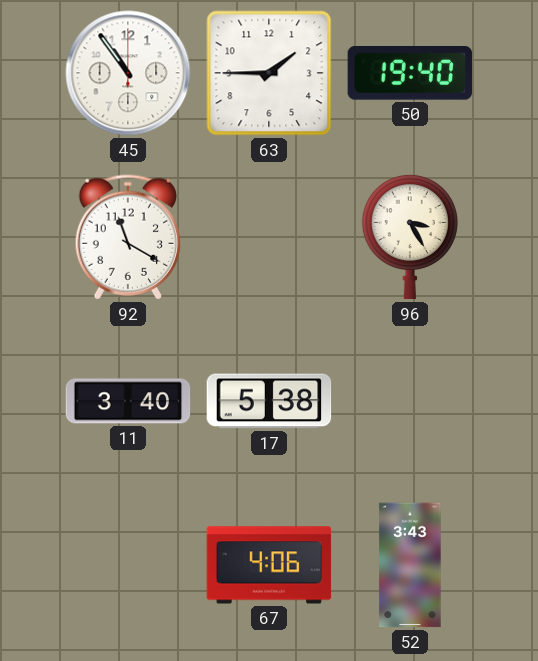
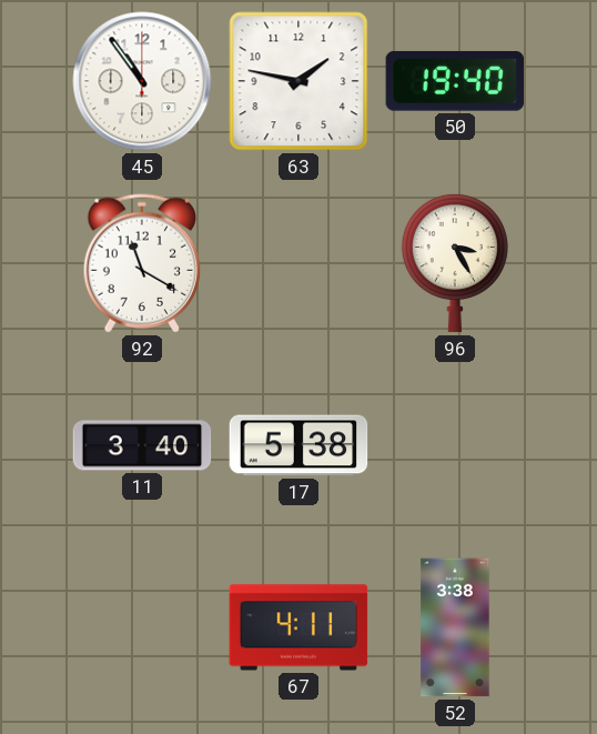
63: 1:45 -> 1:47
67: 4:06 -> 4:11
52: 3:43 -> 3:38
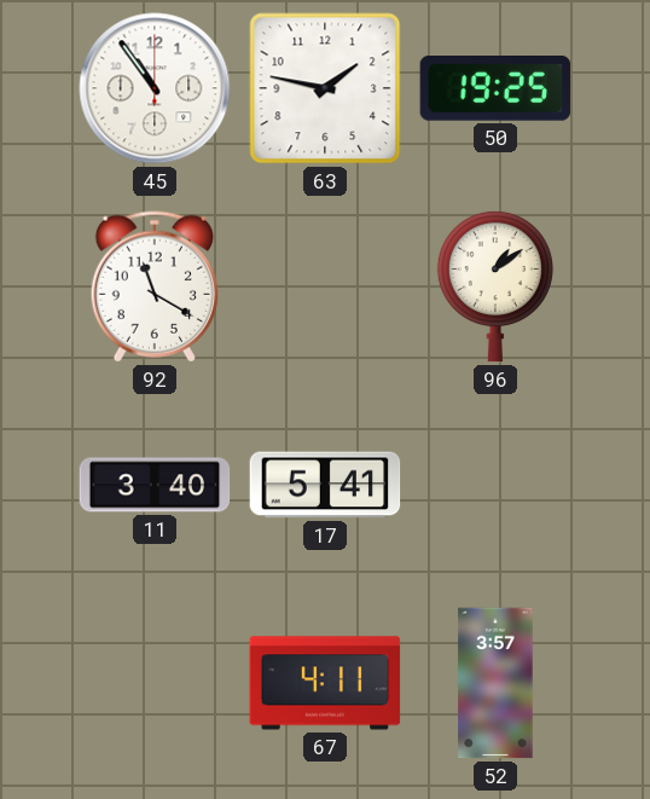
50: 19:40 -> 19:25
96: 3:25 -> 1:09
17: 5:38 -> 5:41
52: 3:38 -> 3:57
